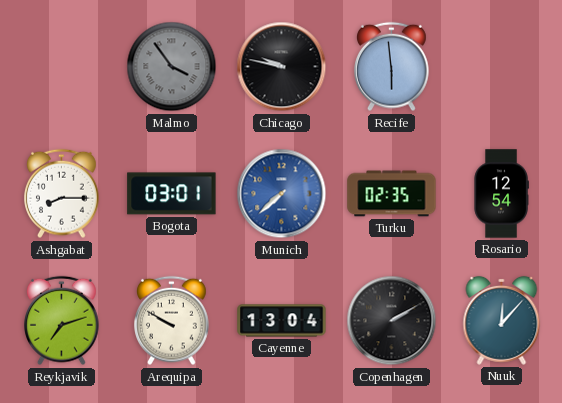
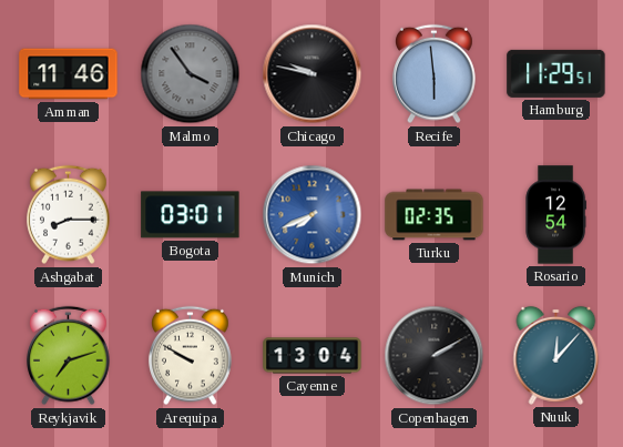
Amman: none -> 11:46
Hamburg: none -> 11:29
Munich: 7:38 -> 7:41
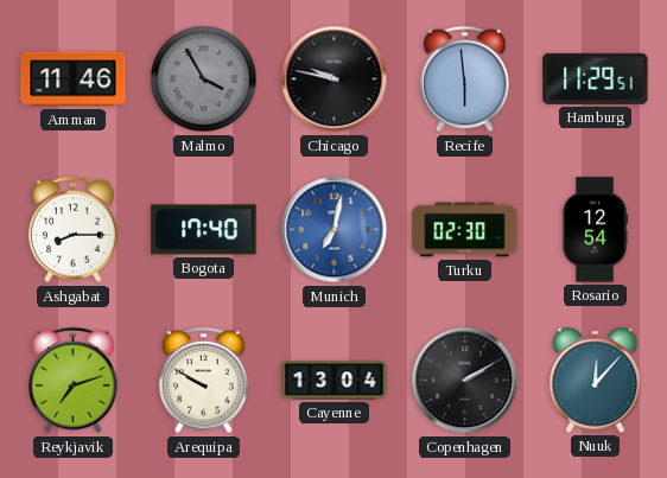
Malmo: 3:54 -> 3:55
Bogota: 03:01 -> 17:40
Munich: 7:41 -> 7:02
Turku: 02:35 -> 02:30
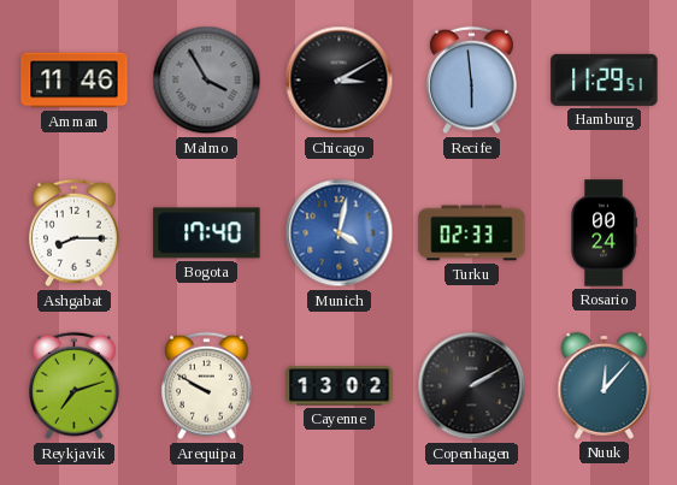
Chicago: 9:47 -> 3:10
Munich: 7:02 -> 4:02
Turku: 02:30 -> 02:33
Rosario: 12:54 -> 00:24
Cayenne: 13:04 -> 13:02
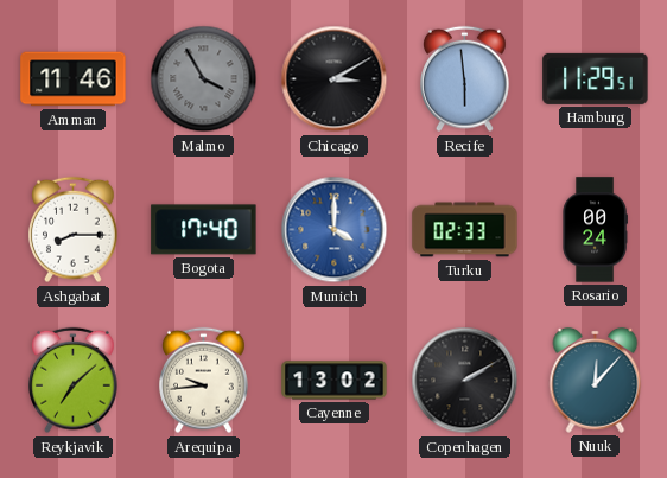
Munich: 4:02 -> 4:00
Reykjavik: 7:12 -> 7:08
Arequipa: 9:50 -> 9:44
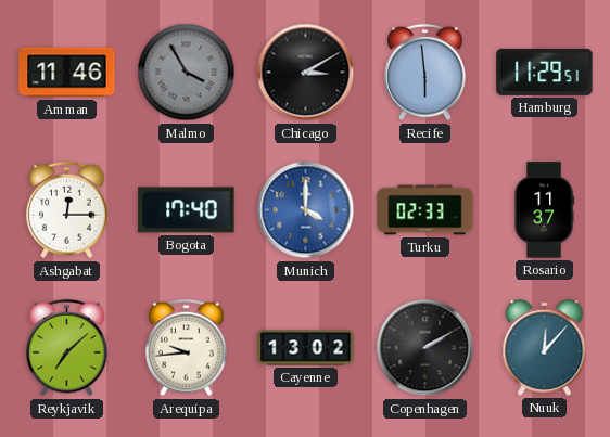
Ashgabat: 8:15 -> 12:15
Rosario: 00:24 -> 11:37
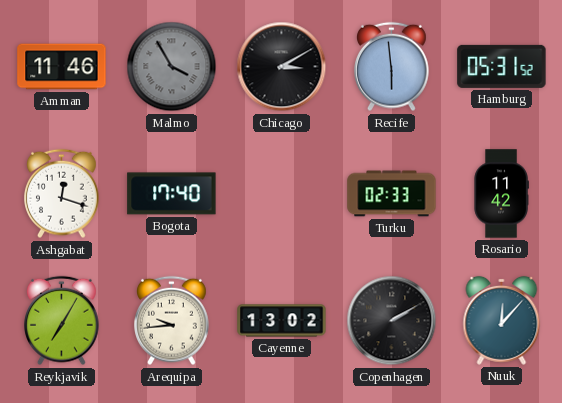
Hamburg: 11:29 -> 05:31
Ashgabat: 12:15 -> 12:18
Munich: 4:00 -> none
Rosario: 11:37 -> 11:42
Reykjavik: 7:08 -> 7:05
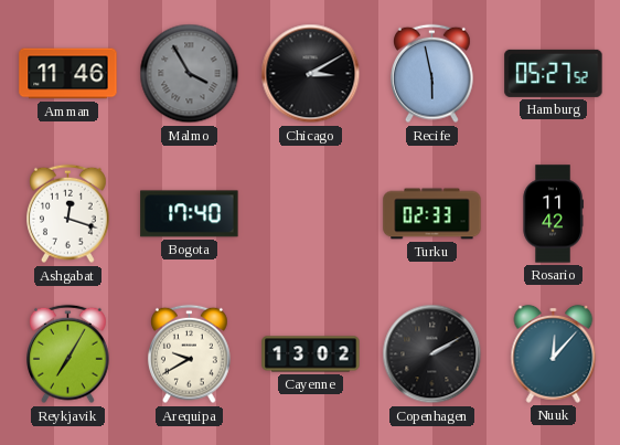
Recife: 5:59 -> 5:58
Hamburg: 05:31 -> 05:27
Arequipa: 9:44 -> 9:40
